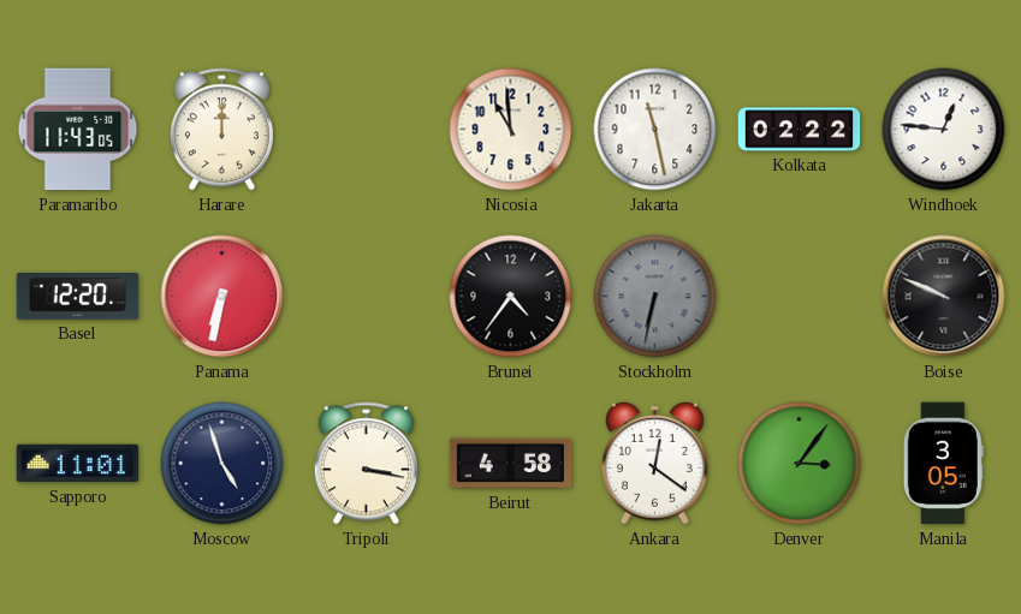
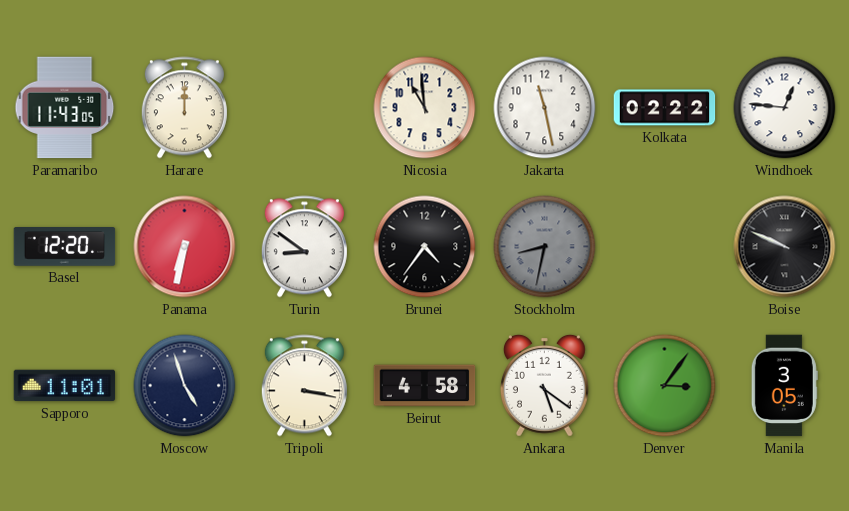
Turin: none -> 8:51
Stockholm: 6:32 -> 8:32
Ankara: 12:21 -> 5:21
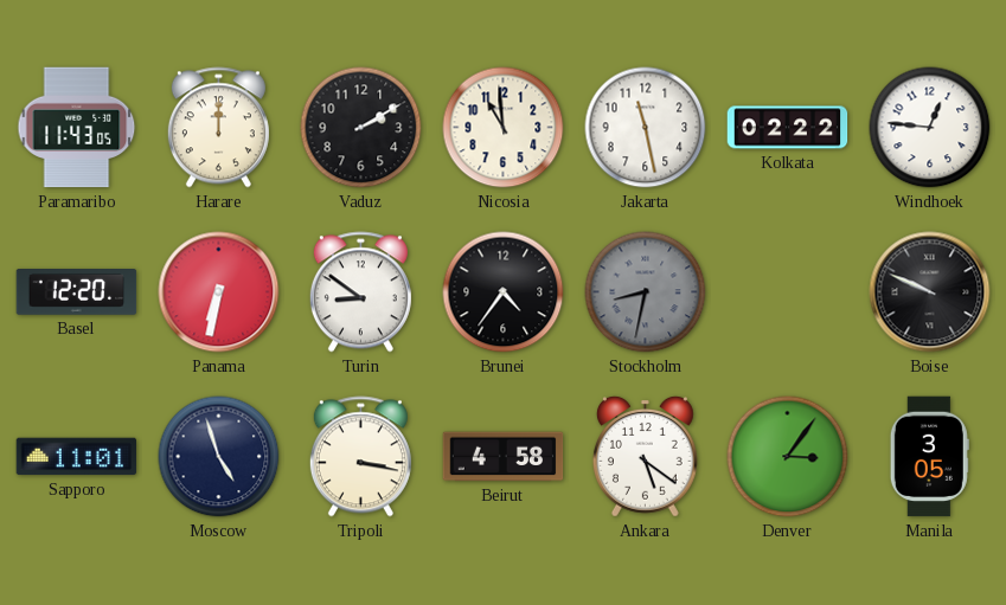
Vaduz: none -> 2:10
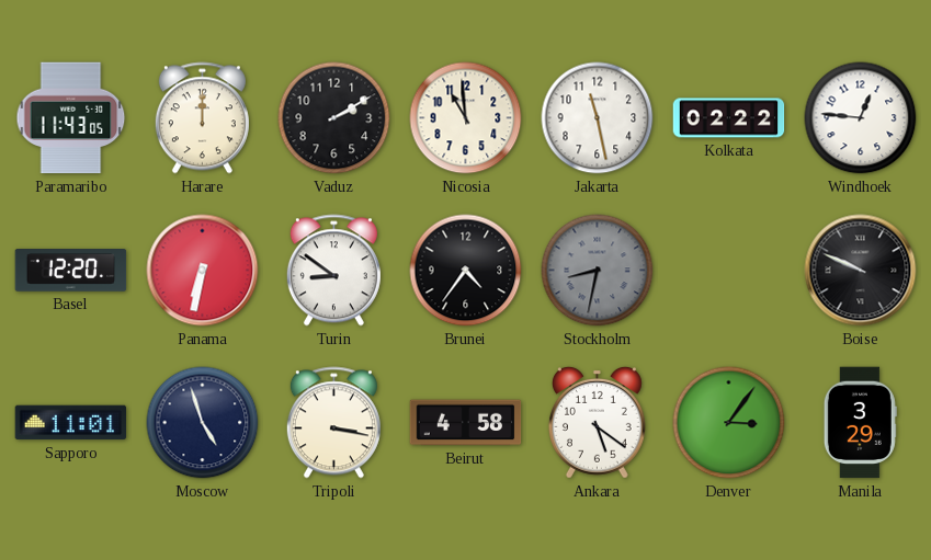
Manila: 3:05 -> 3:29
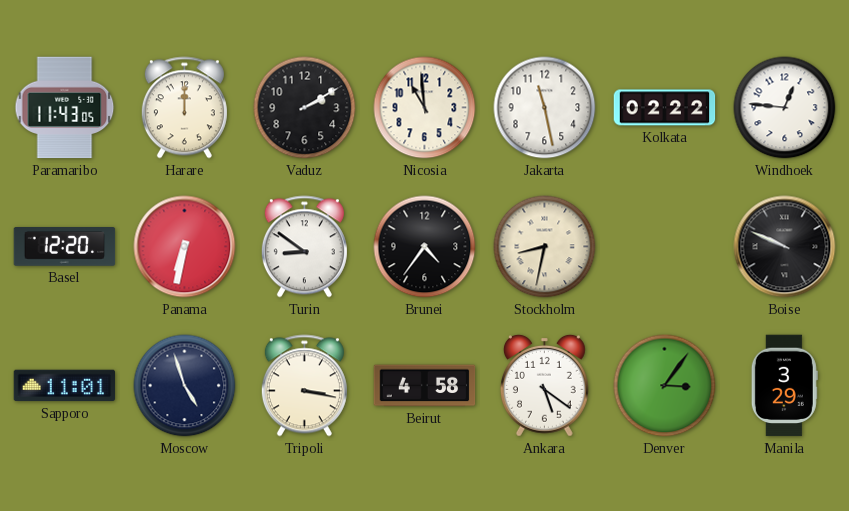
Stockholm dial: grey -> cream
